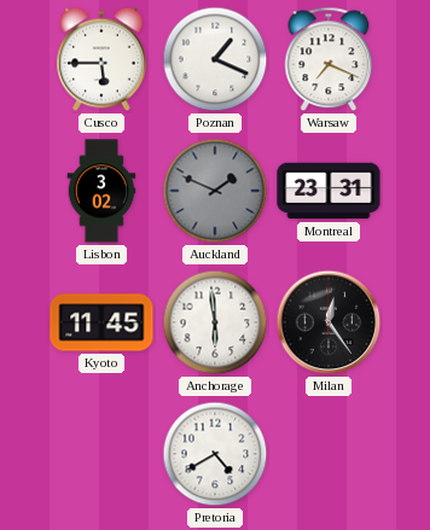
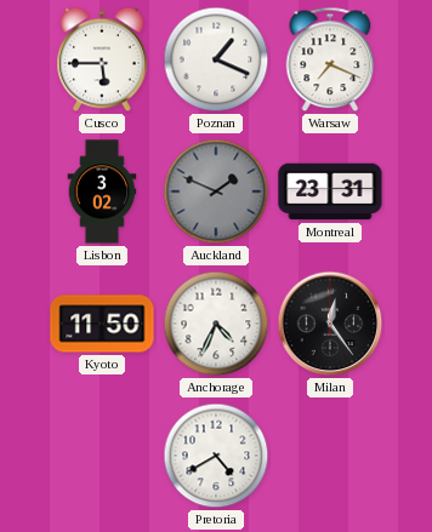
Kyoto: 11:45 -> 11:50
Anchorage: 5:59 -> 4:34
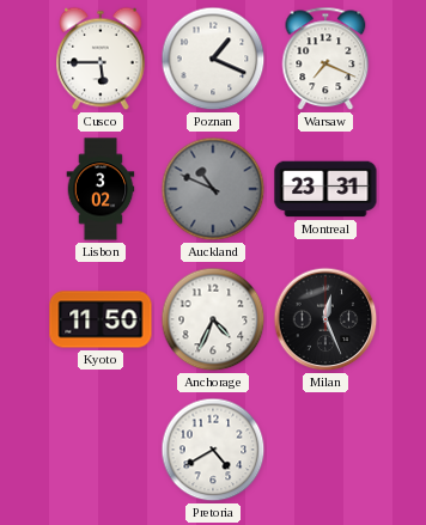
Auckland: 1:49 -> 10:49
Milan: 12:24 -> 12:26
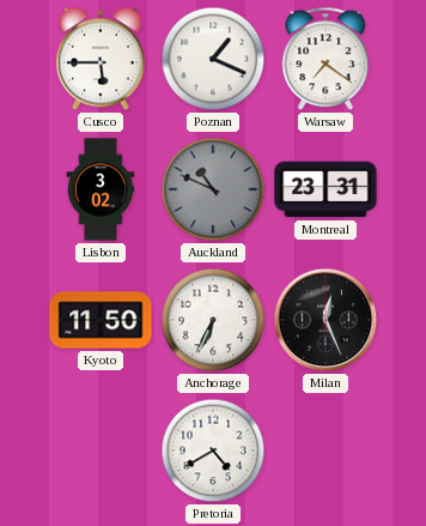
Warsaw: 7:19 -> 7:21
Anchorage: 4:34 -> 6:34
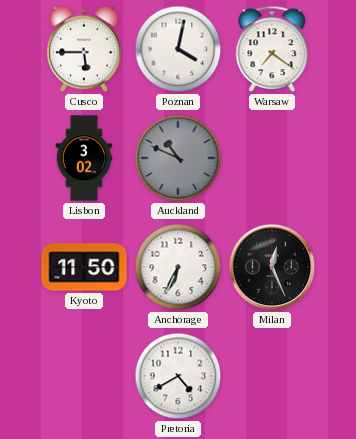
Poznan: 1:19 -> 4:02
Montreal: 23:31 -> none
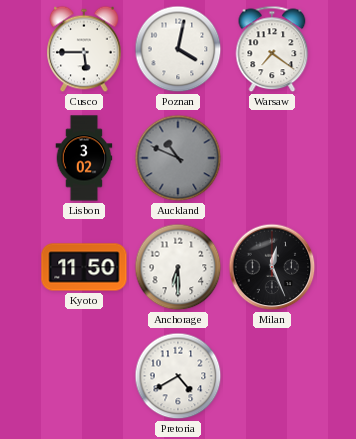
Anchorage: 6:34 -> 6:30
